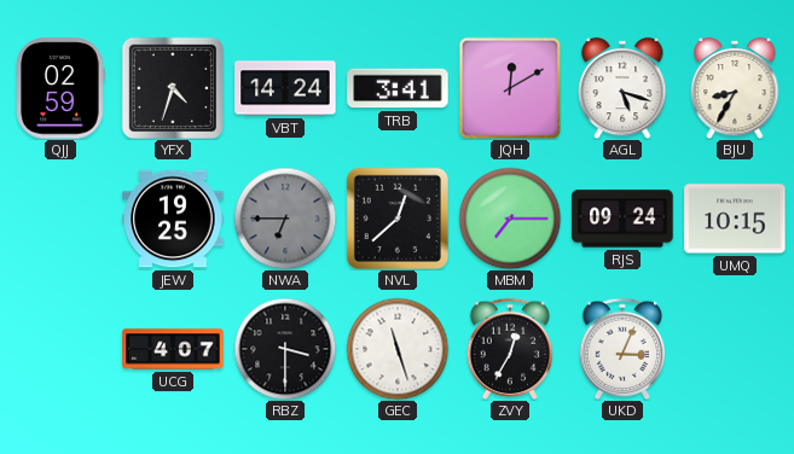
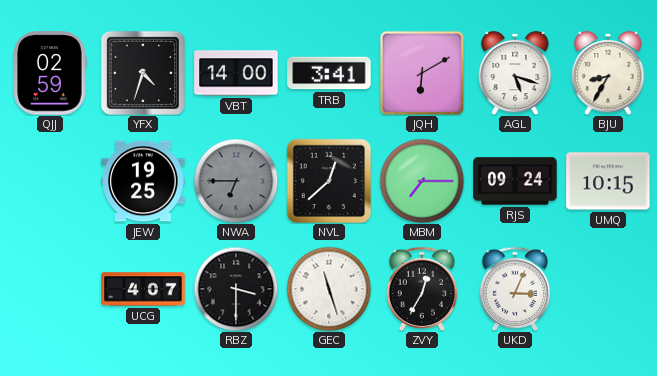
VBT: 14:24 -> 14:00
JQH: 12:10 -> 6:10
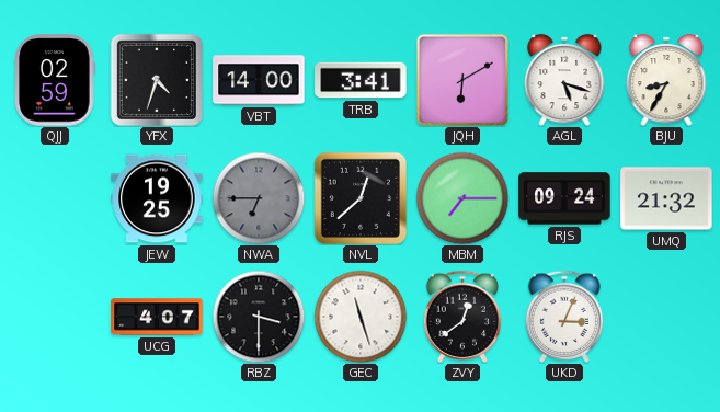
UMQ: 10:15 -> 21:32
ZVY: 12:35 -> 12:39
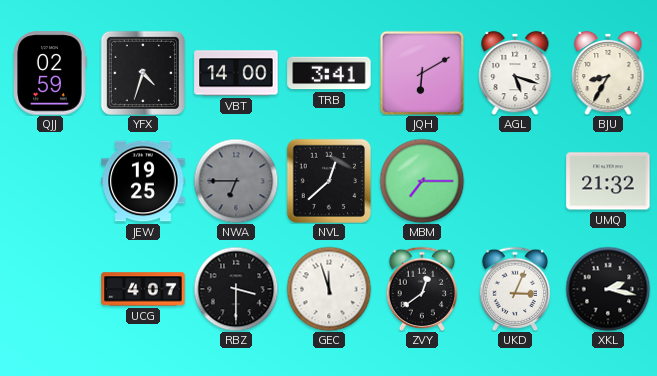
RJS: 09:24 -> none
GEC: 11:27 -> 11:57
XKL: none -> 2:17
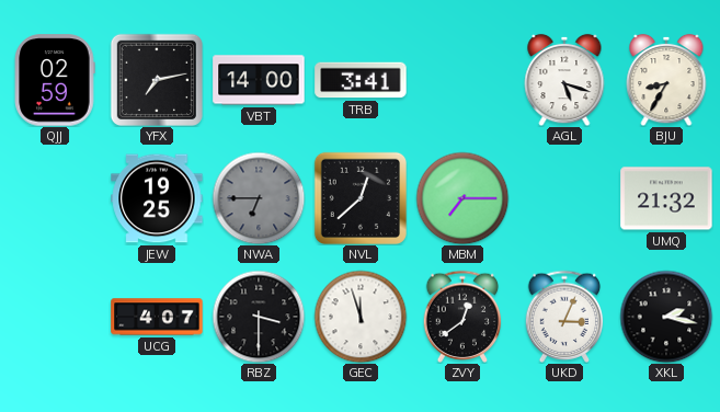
YFX: 4:33 -> 7:13
JQH: 6:10 -> none
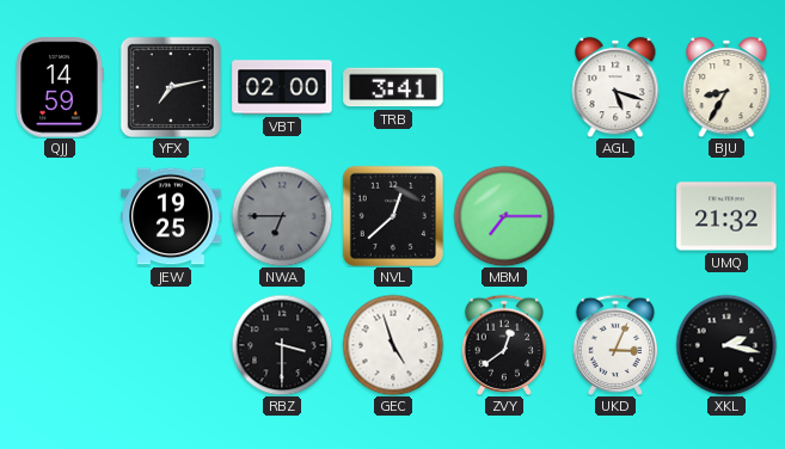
QJJ: 02:59 -> 14:59
VBT: 14:00 -> 02:00
UCG: 4:07 -> none
GEC: 11:57 -> 4:57
